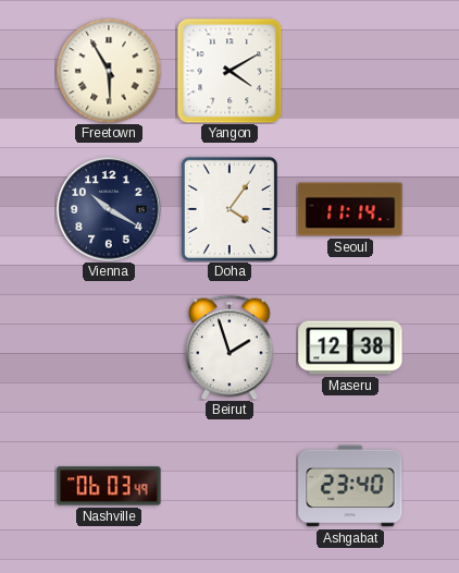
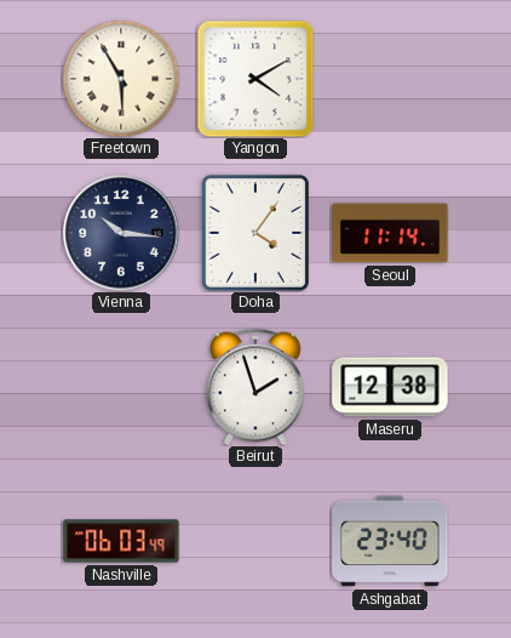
Vienna: 10:20 -> 10:16
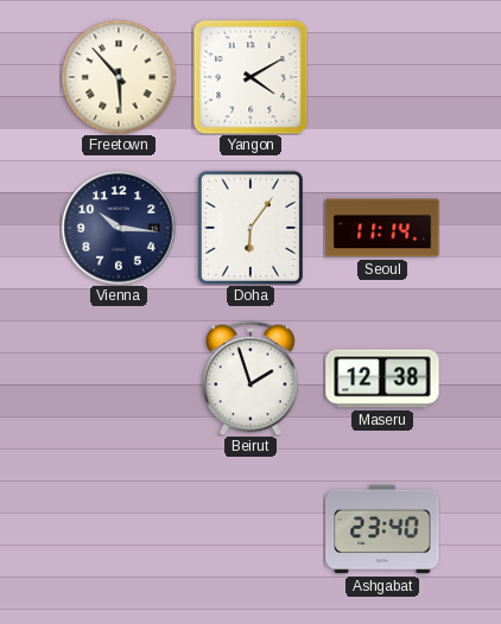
Freetown: 5:55 -> 5:53
Doha: 4:06 -> 6:06
Nashville: 06:03 -> none
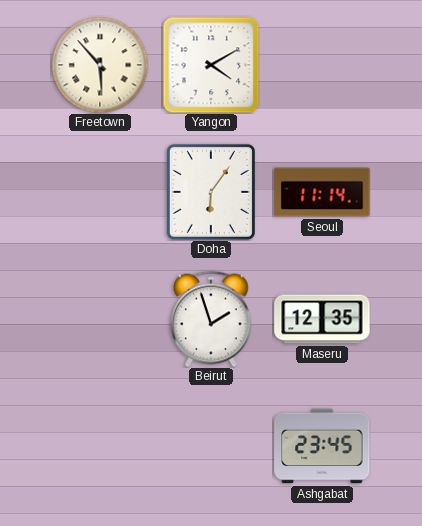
Vienna: 10:16 -> none
Maseru: 12:38 -> 12:35
Ashgabat: 23:40 -> 23:45
